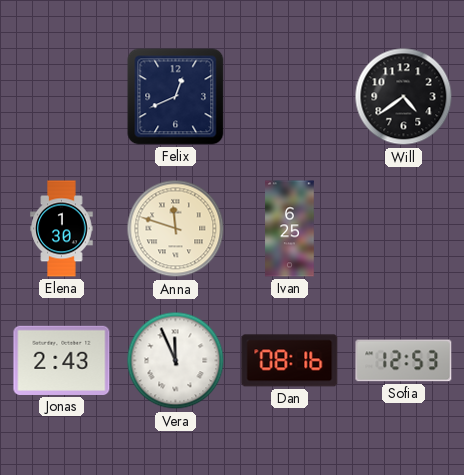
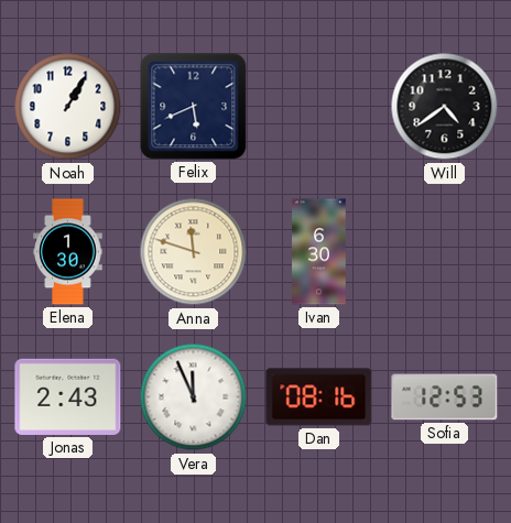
Noah: none -> 1:05
Felix: 12:41 -> 5:41
Ivan: 6:25 -> 6:30
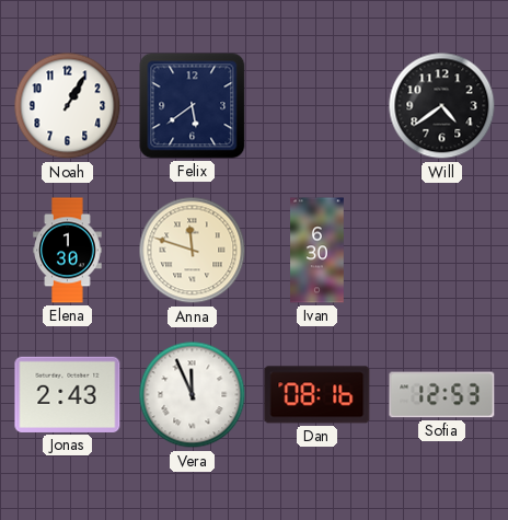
Felix: 5:41 -> 5:39
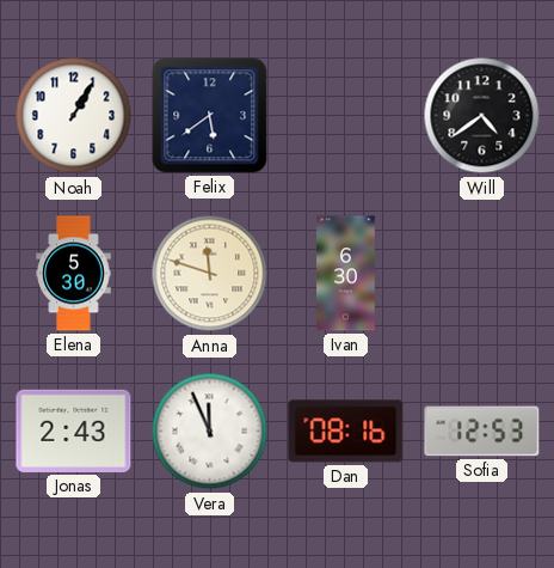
Elena: 1:30 -> 5:30
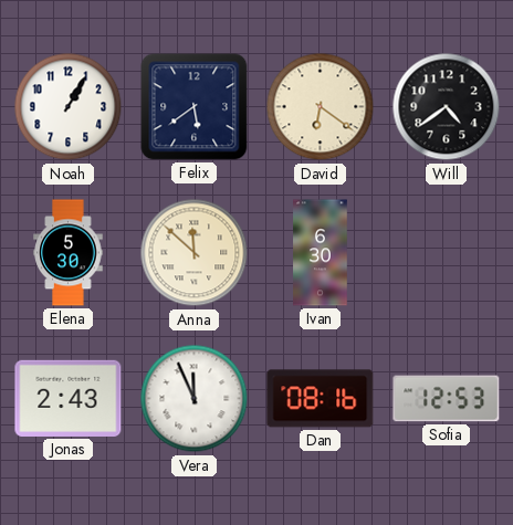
David: none -> 6:21
Anna: 11:48 -> 11:52
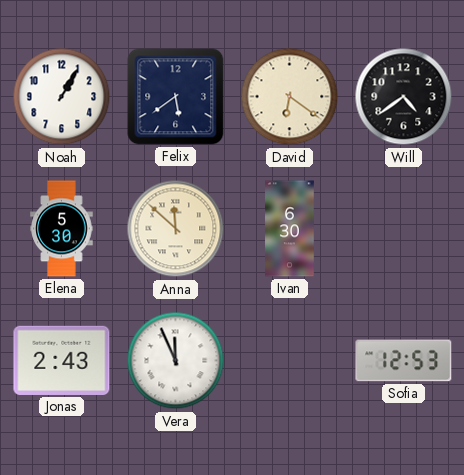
Dan: 08:16 -> none
